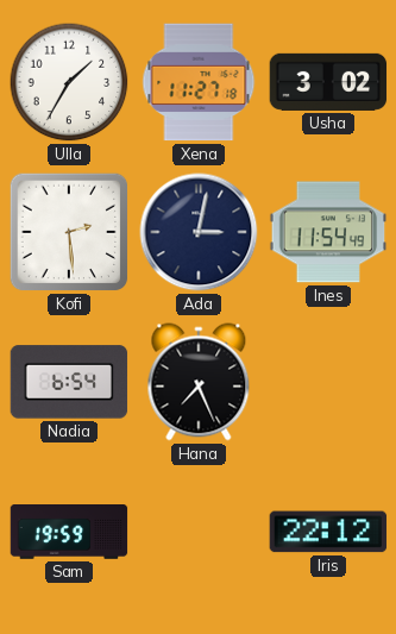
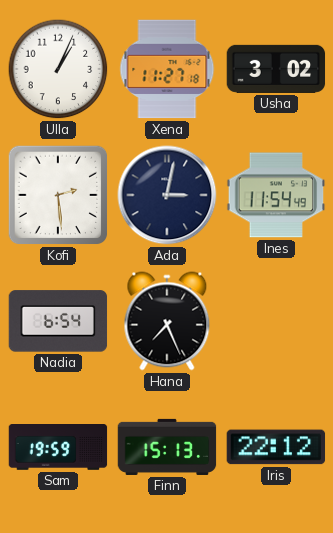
Ulla: 1:35 -> 1:04
Finn: none -> 15:13
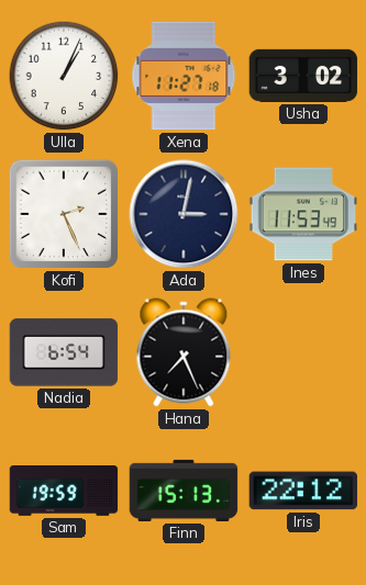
Kofi: 2:29 -> 2:26
Ines: 11:54 -> 11:53
